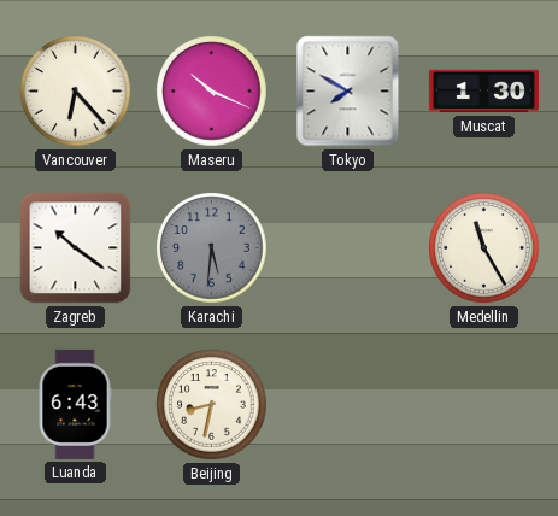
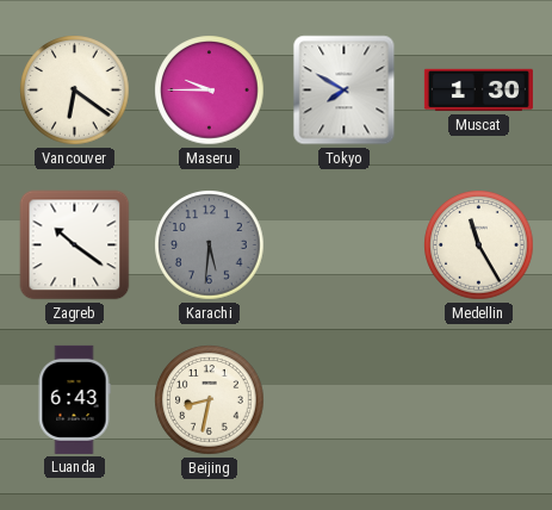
Vancouver: 6:23 -> 6:21
Maseru: 10:19 -> 9:45
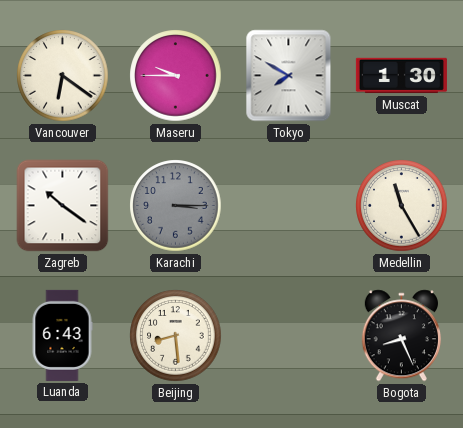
Karachi: 5:31 -> 3:15
Beijing: 8:32 -> 8:29
Bogota: none -> 8:26
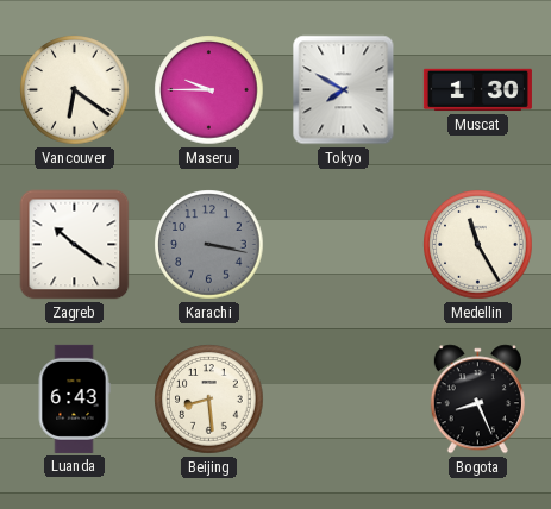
Karachi: 3:15 -> 3:17
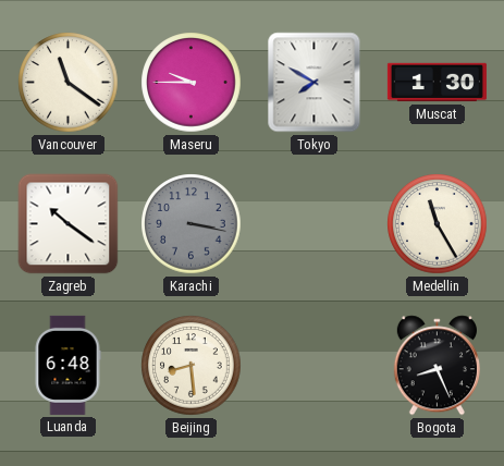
Vancouver: 6:21 -> 11:21
Luanda: 6:43 -> 6:48
